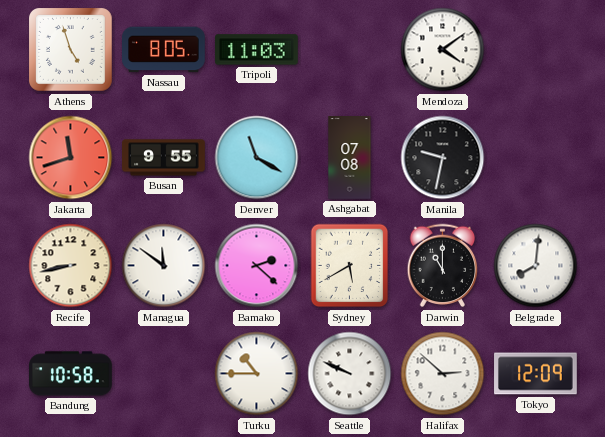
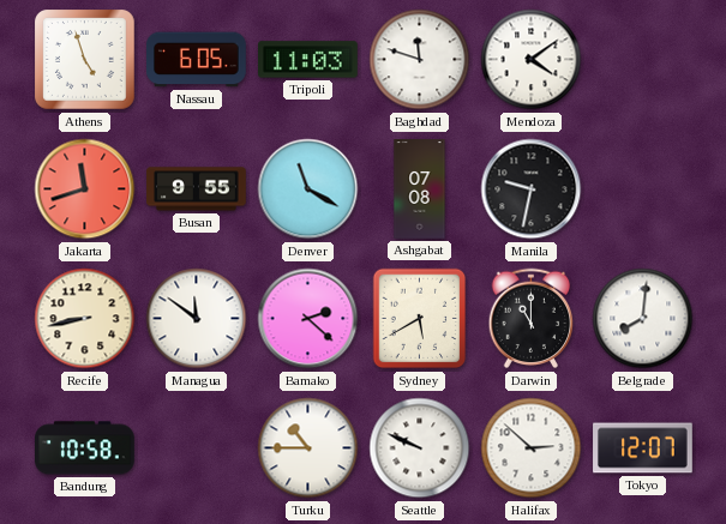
Nassau: 8:05 -> 6:05
Baghdad: none -> 11:48
Tokyo: 12:09 -> 12:07
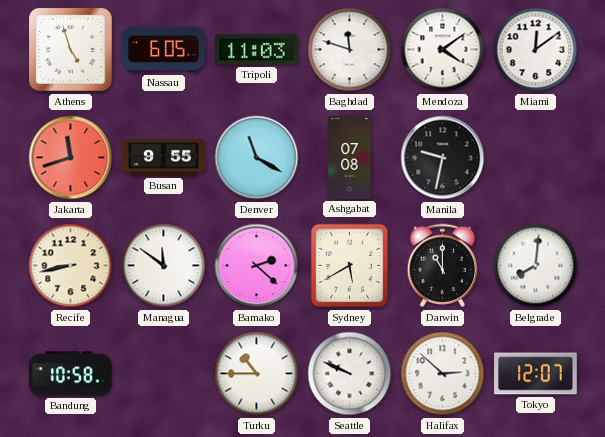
Miami: none -> 12:09
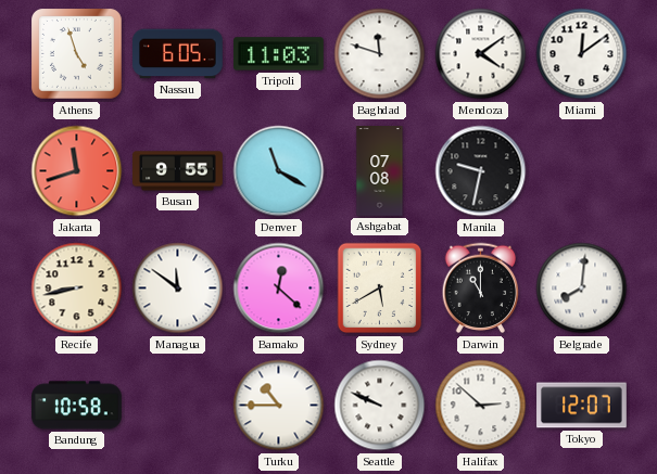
Bamako: 2:22 -> 12:22
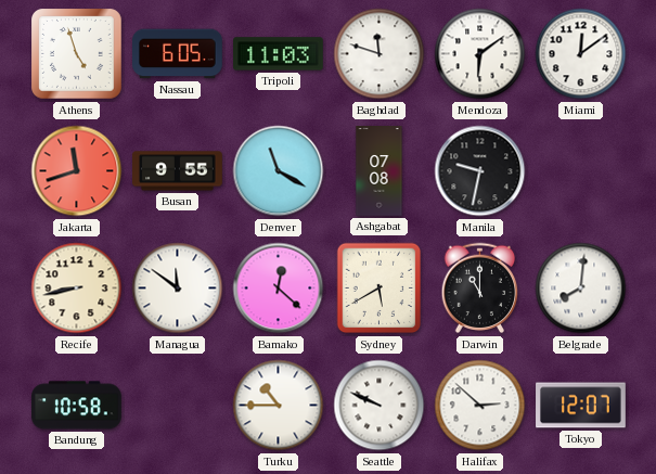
Mendoza: 4:09 -> 6:09
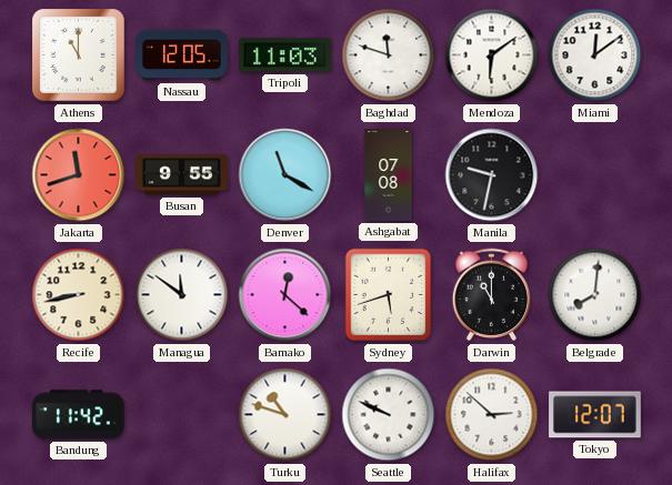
Athens: 4:57 -> 11:00
Nassau: 6:05 -> 12:05
Sydney: 5:40 -> 5:42
Bandung: 10:58 -> 11:42
Turku: 10:45 -> 10:48
